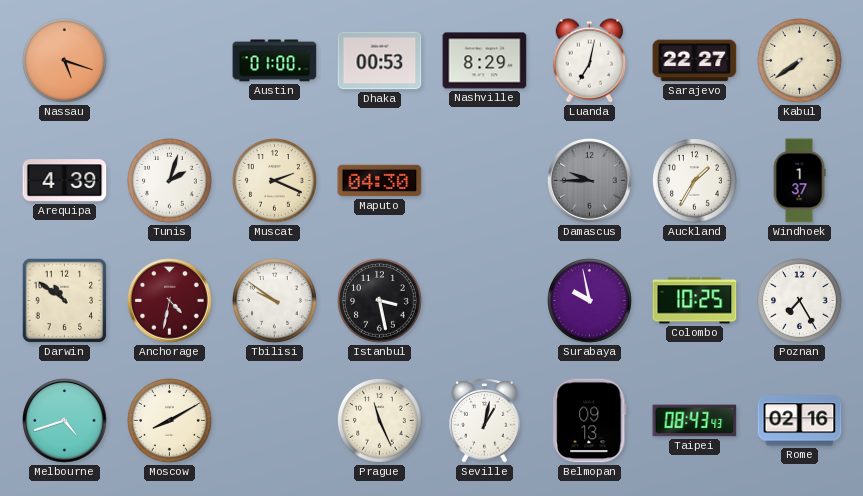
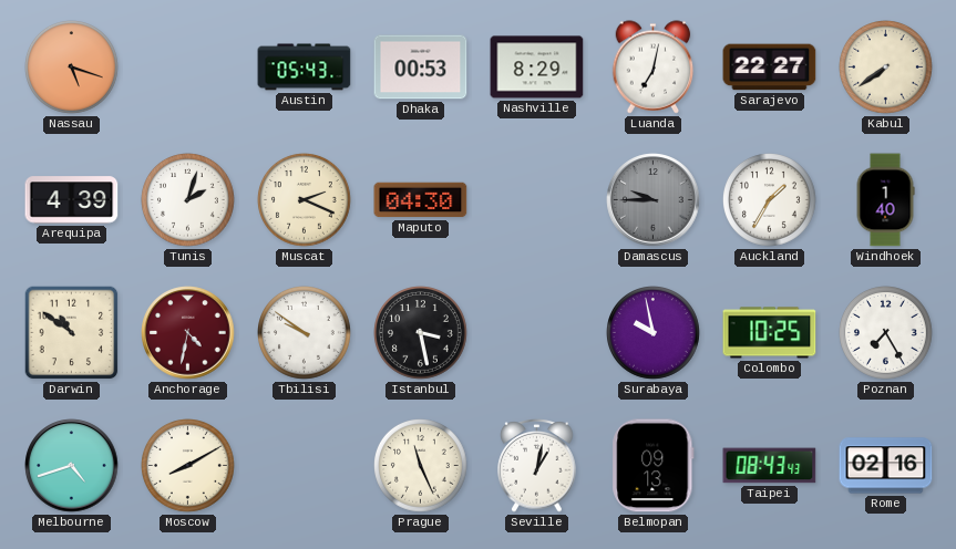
Austin: 01:00 -> 05:43
Windhoek: 1:37 -> 1:40
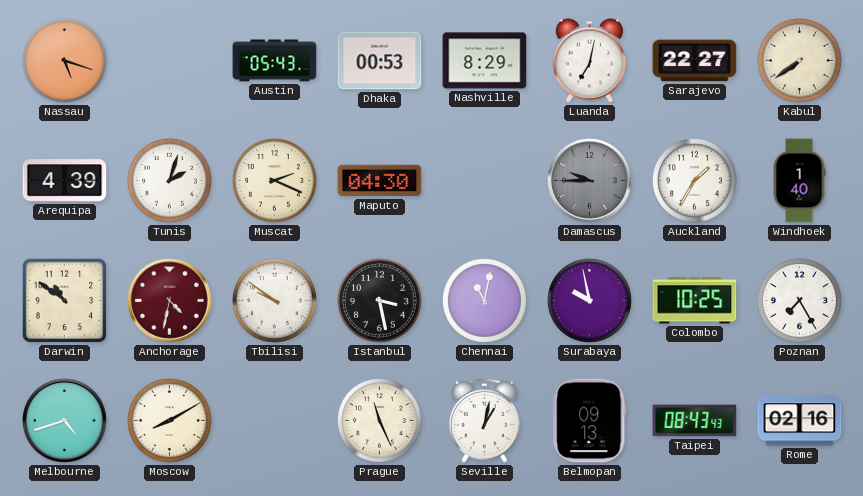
Chennai: none -> 11:02
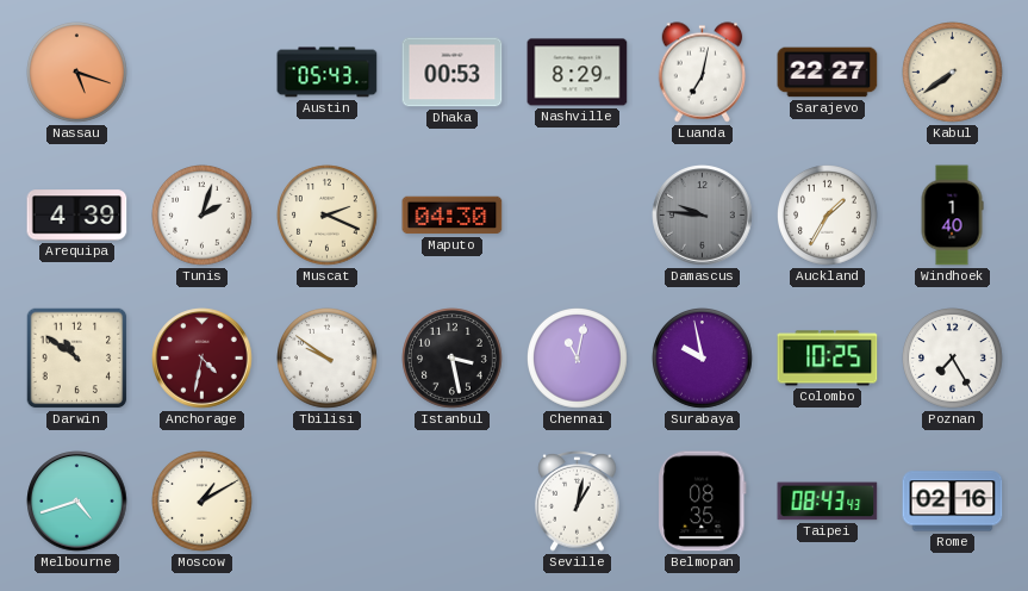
Damascus: 9:45 -> 9:46
Moscow: 8:10 -> 1:10
Prague: 11:26 -> none
Belmopan: 09:13 -> 08:35
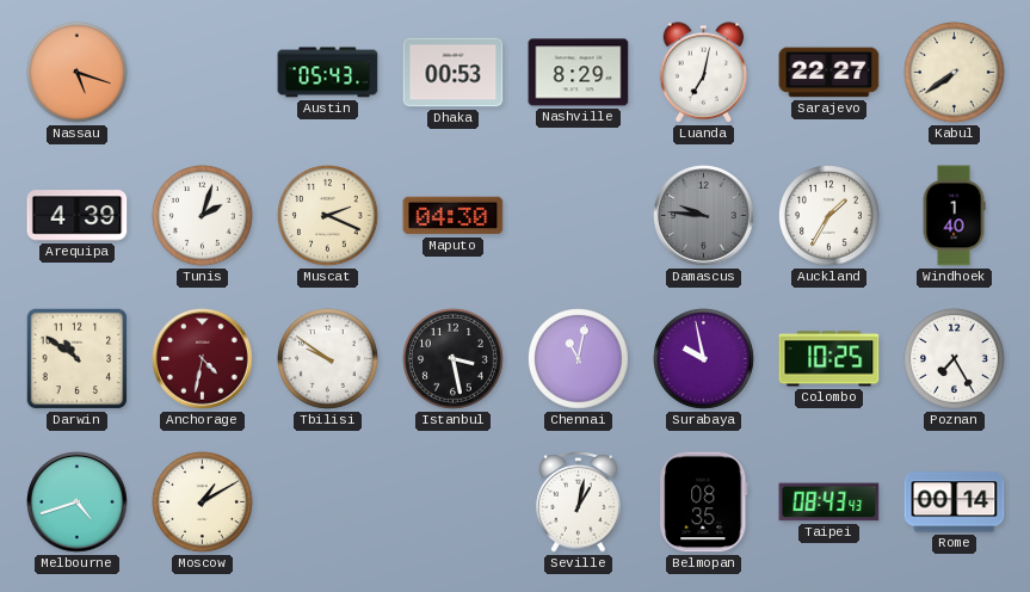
Rome: 02:16 -> 00:14
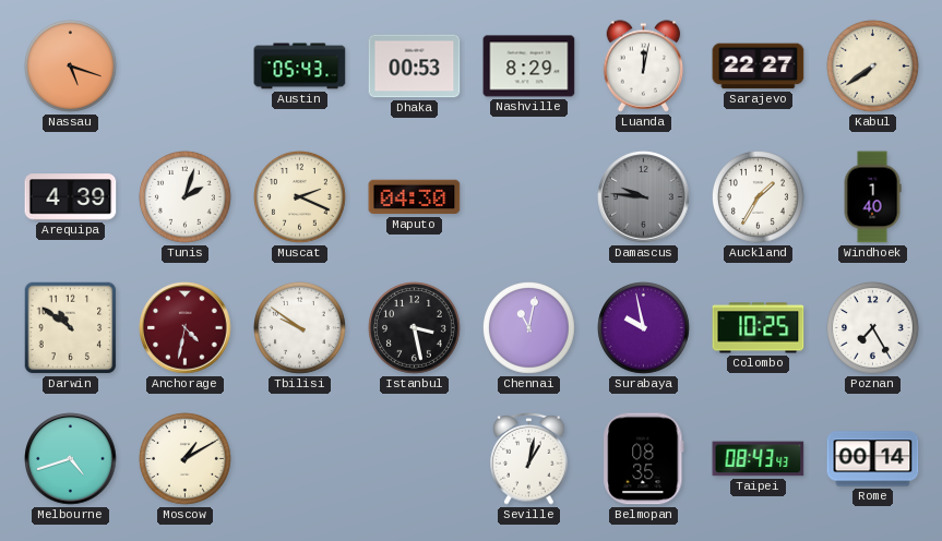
Luanda: 7:02 -> 12:02
